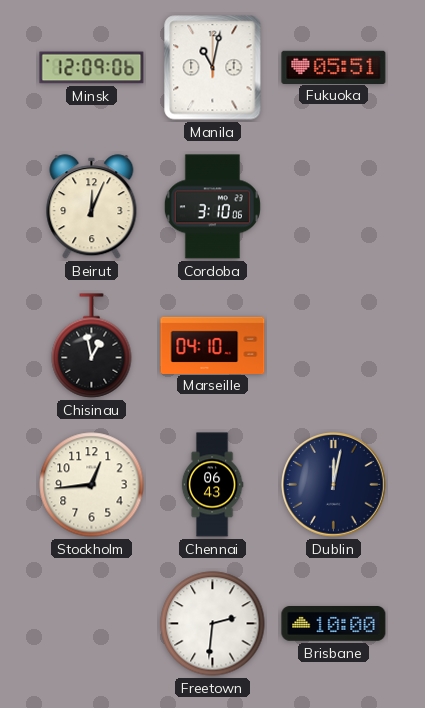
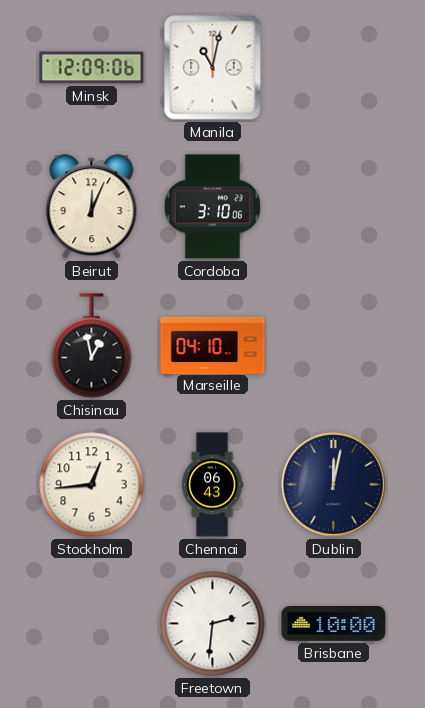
Fukuoka: 05:51 -> none
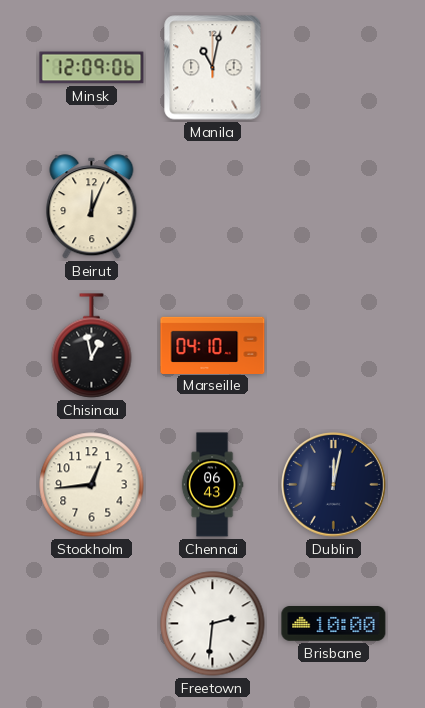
Cordoba: 3:10 -> none
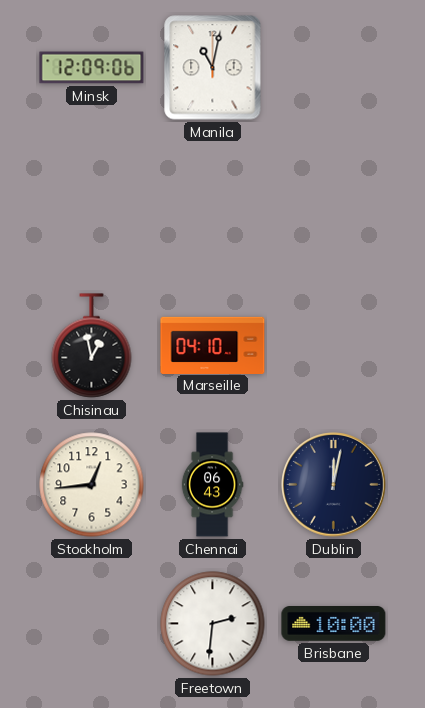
Beirut: 12:04 -> none
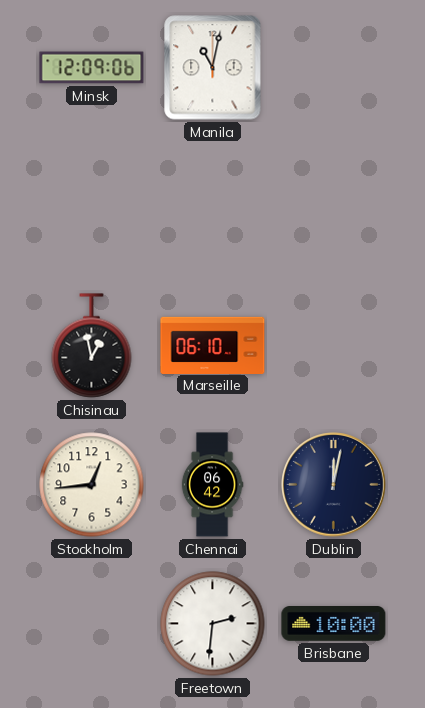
Marseille: 04:10 -> 06:10
Chennai: 06:43 -> 06:42
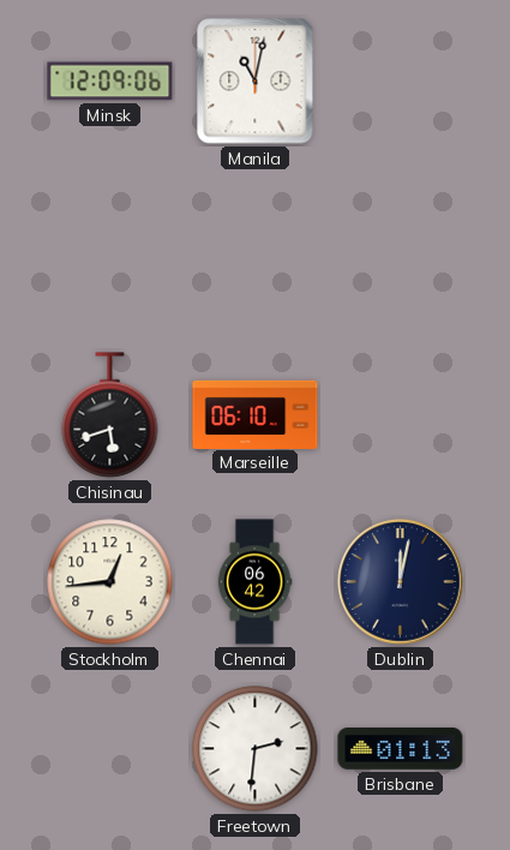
Chisinau: 12:58 -> 5:42
Brisbane: 10:00 -> 01:13
